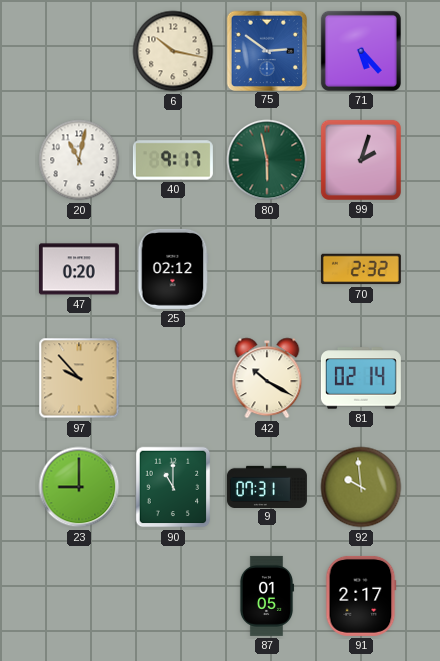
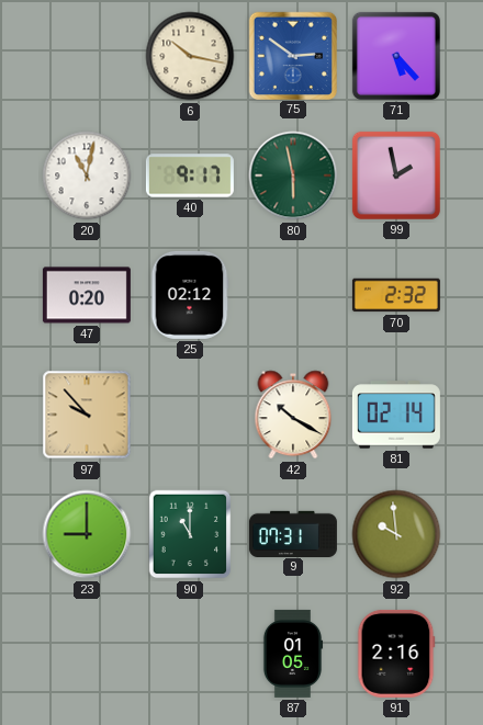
99: 2:03 -> 1:58
91: 2:17 -> 2:16
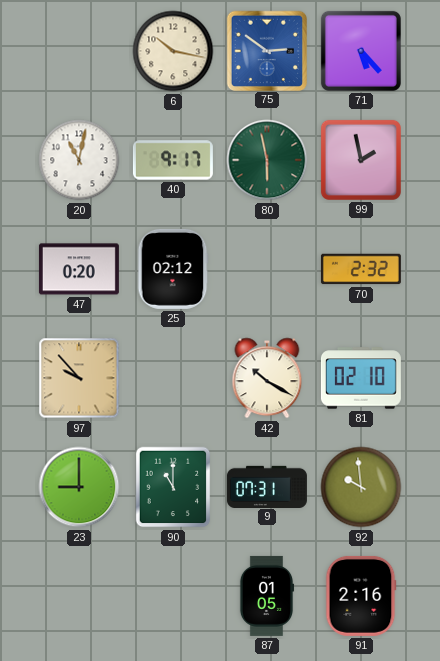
81: 02:14 -> 02:10
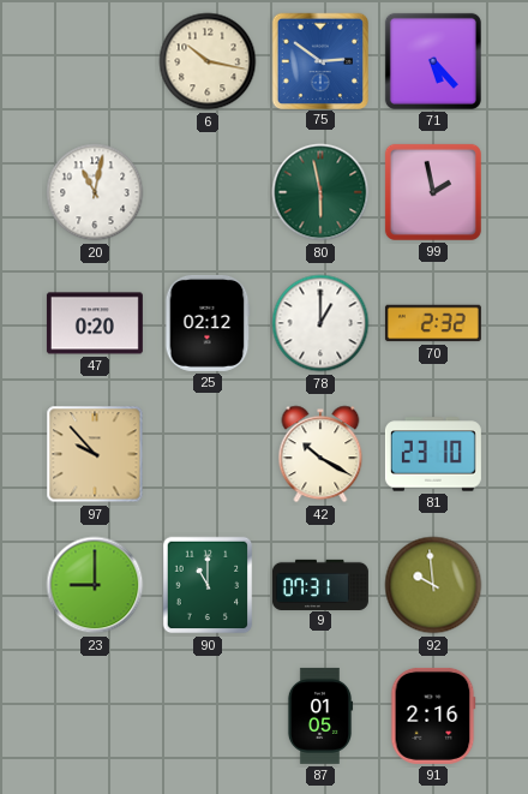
40: 9:17 -> none
78: none -> 1:00
81: 02:10 -> 23:10
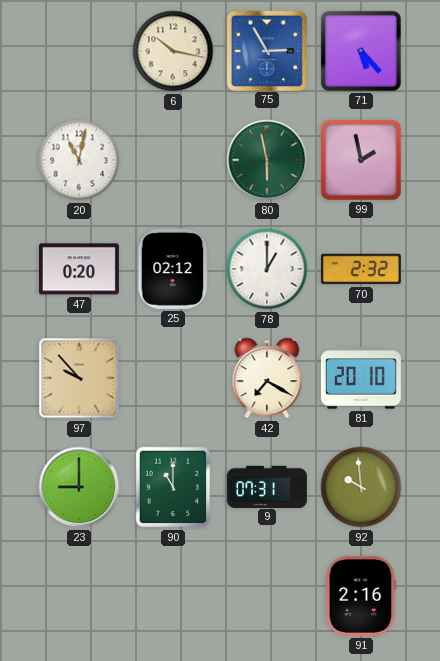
75: 2:51 -> 2:55
42: 10:20 -> 7:20
81: 23:10 -> 20:10
87: 01:05 -> none
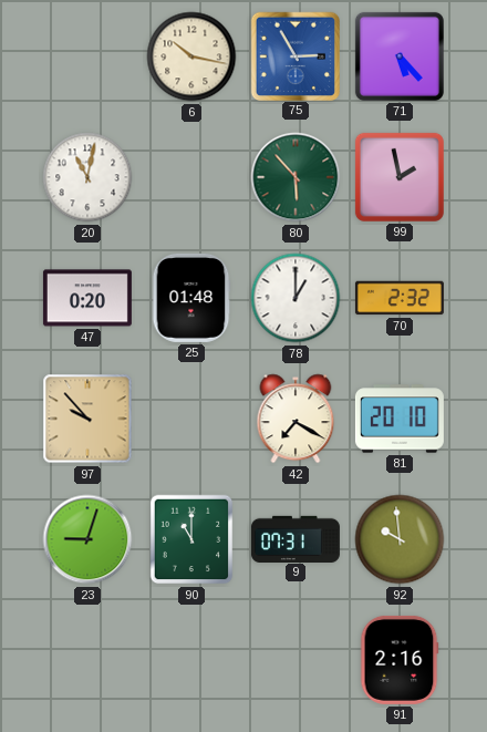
80: 5:58 -> 5:53
25: 02:12 -> 01:48
23: 9:00 -> 9:03
